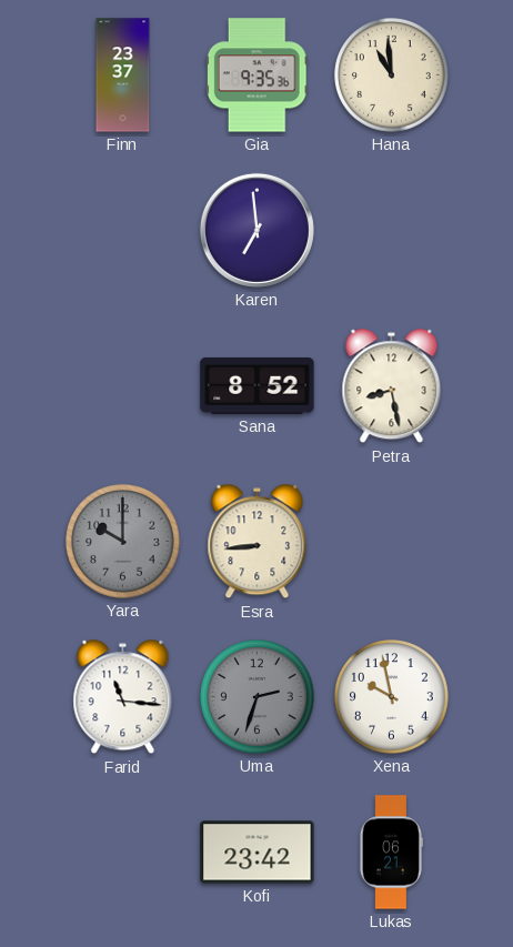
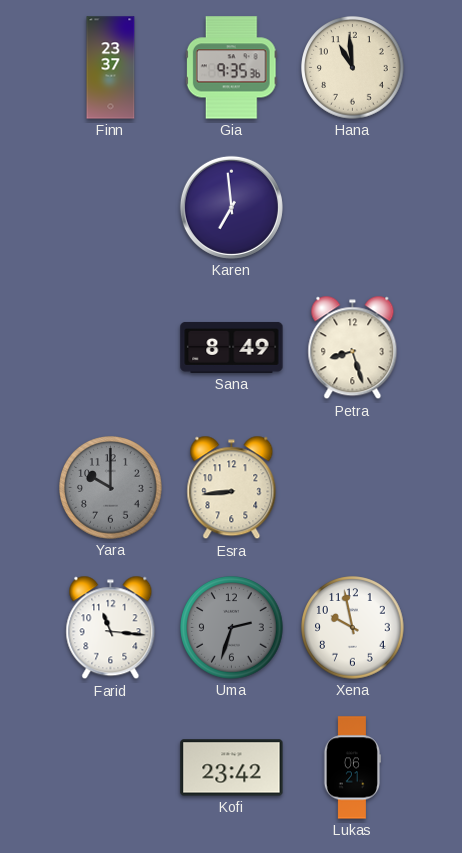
Sana: 8:52 -> 8:49
Petra: 8:28 -> 8:27
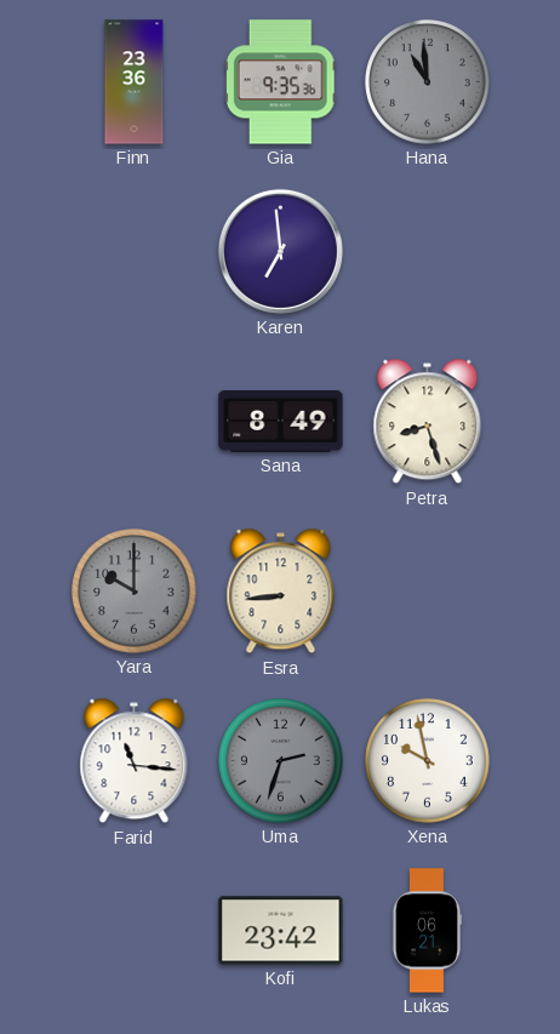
Finn: 23:37 -> 23:36
Hana dial: cream -> grey
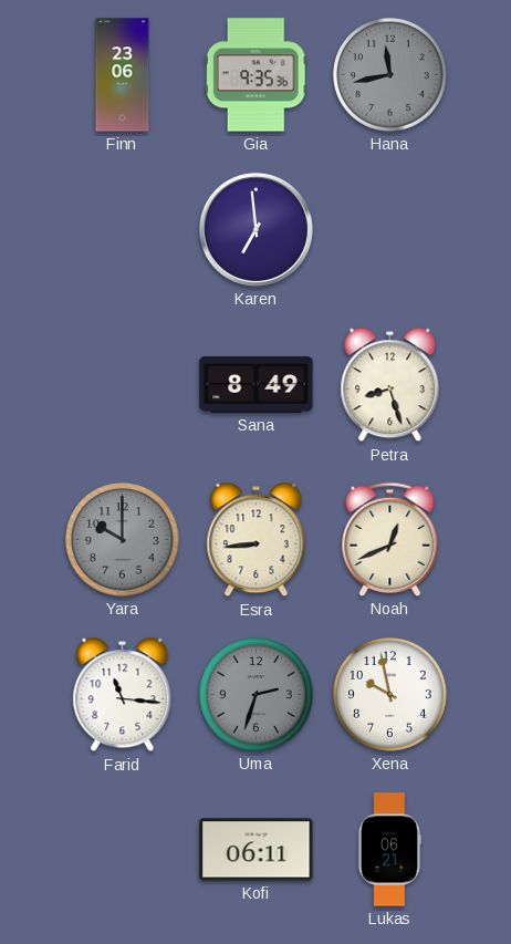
Finn: 23:36 -> 23:06
Hana: 10:59 -> 11:43
Noah: none -> 12:41
Kofi: 23:42 -> 06:11
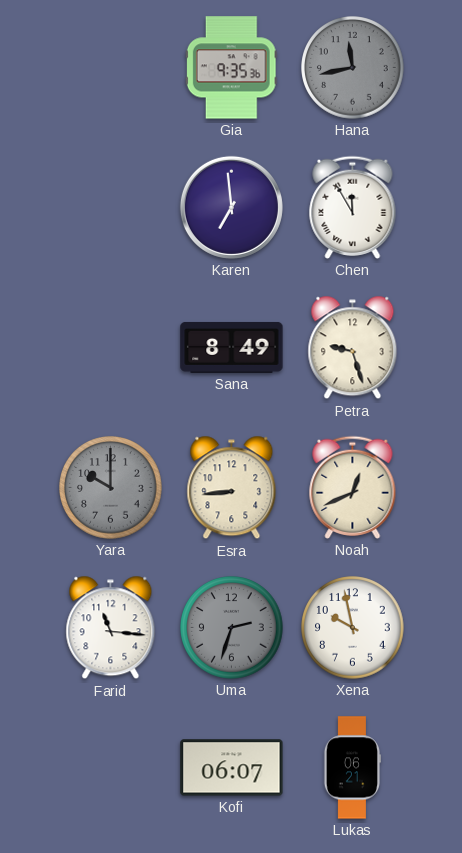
Finn: 23:06 -> none
Chen: none -> 11:55
Petra: 8:27 -> 9:27
Kofi: 06:11 -> 06:07
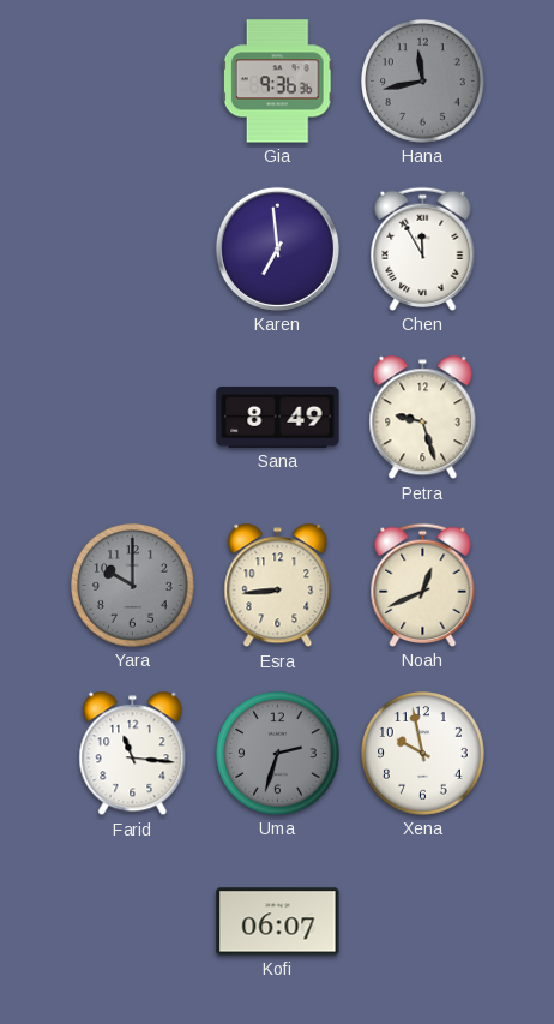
Gia: 9:35 -> 9:36
Lukas: 06:21 -> none
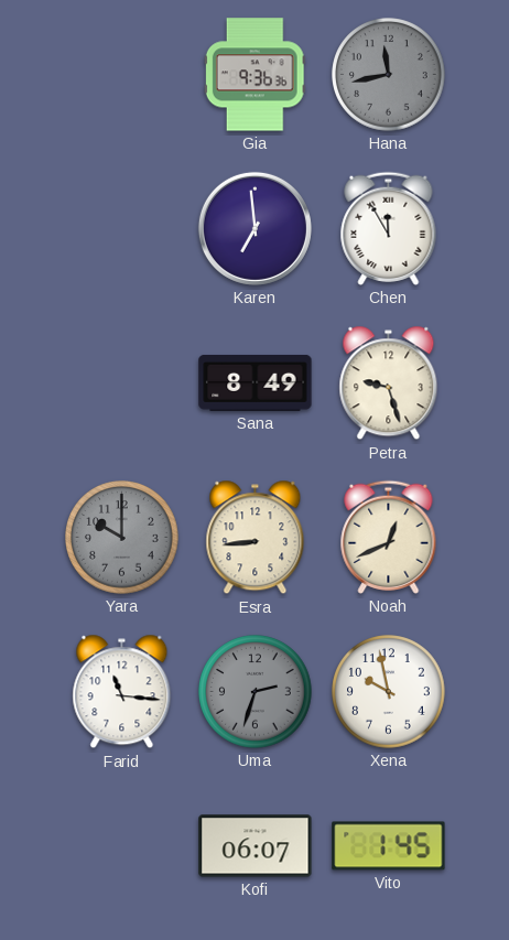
Vito: none -> 1:45
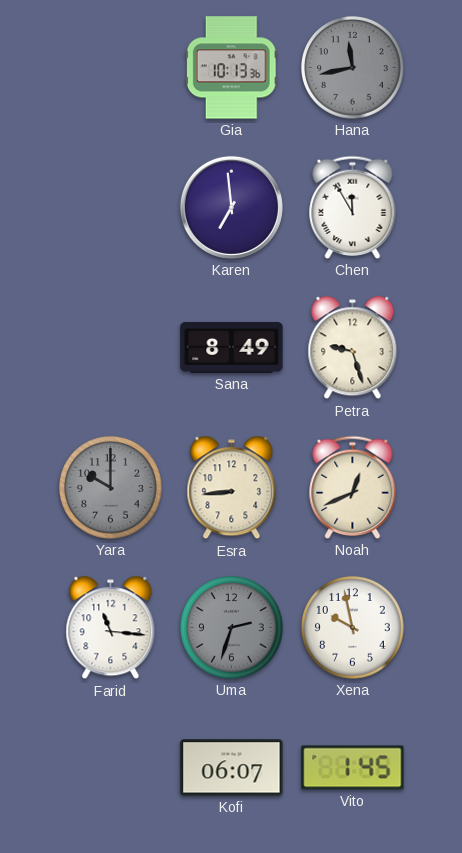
Gia: 9:36 -> 10:13
